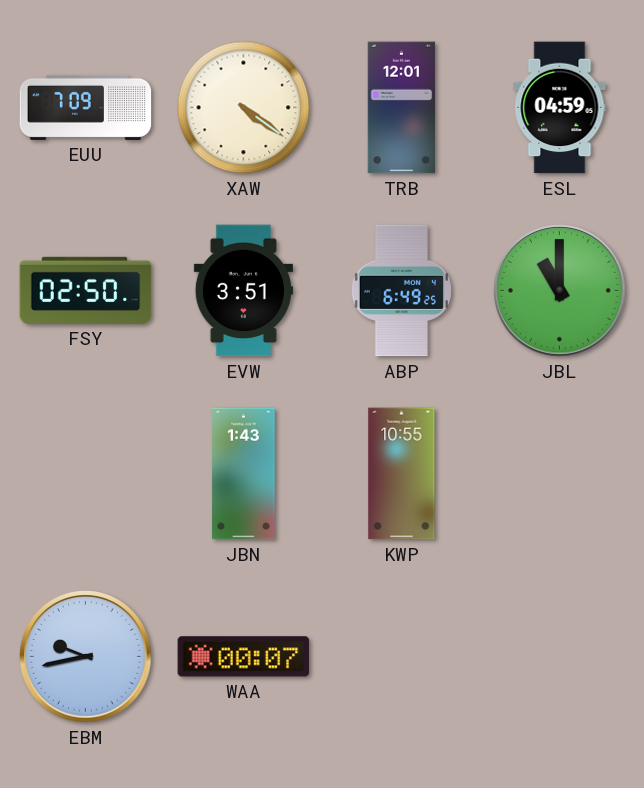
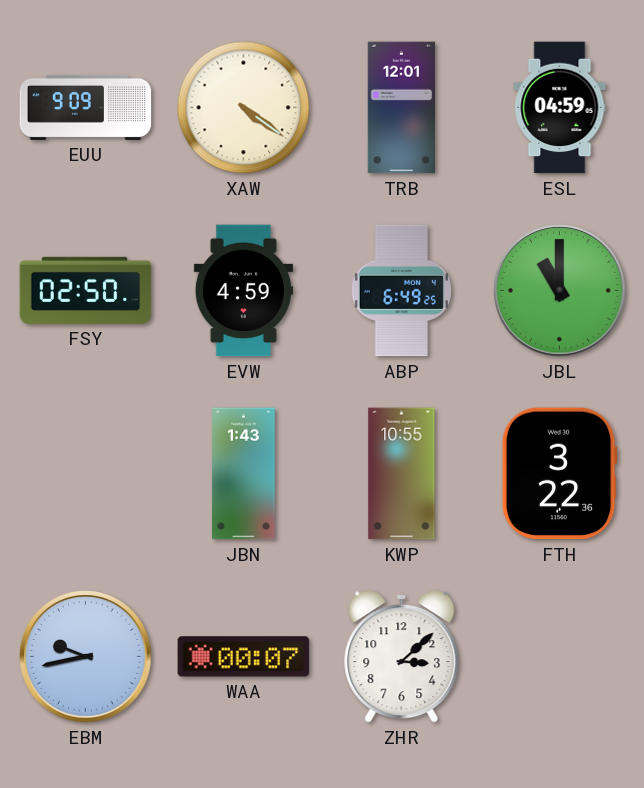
EUU: 7:09 -> 9:09
EVW: 3:51 -> 4:59
FTH: none -> 3:22
ZHR: none -> 3:08
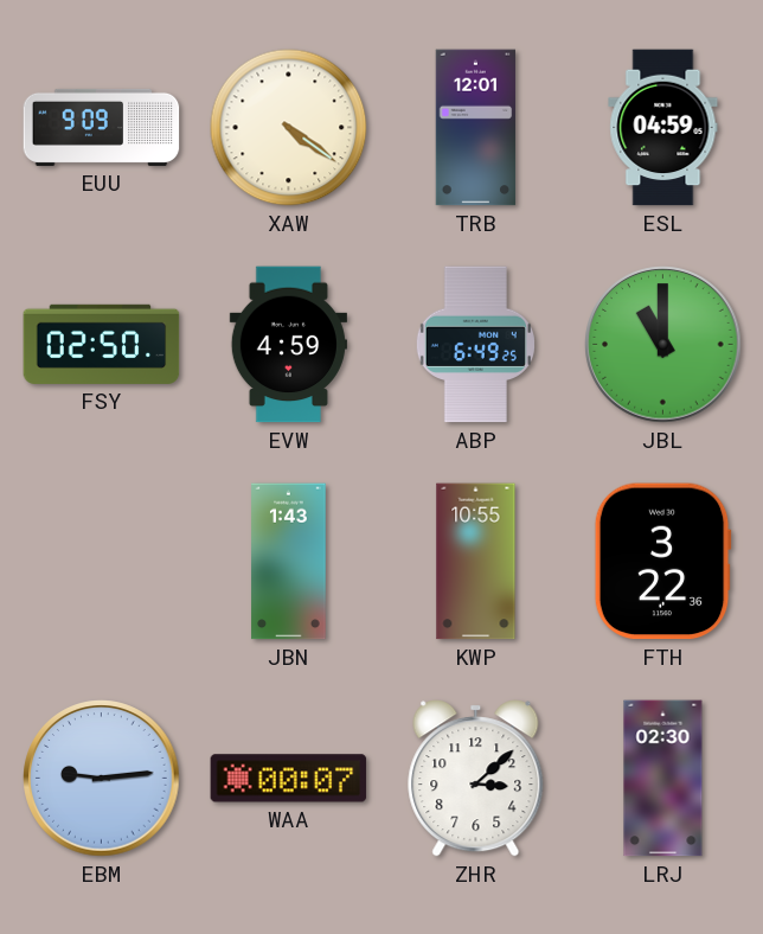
EBM: 9:43 -> 9:14
LRJ: none -> 02:30
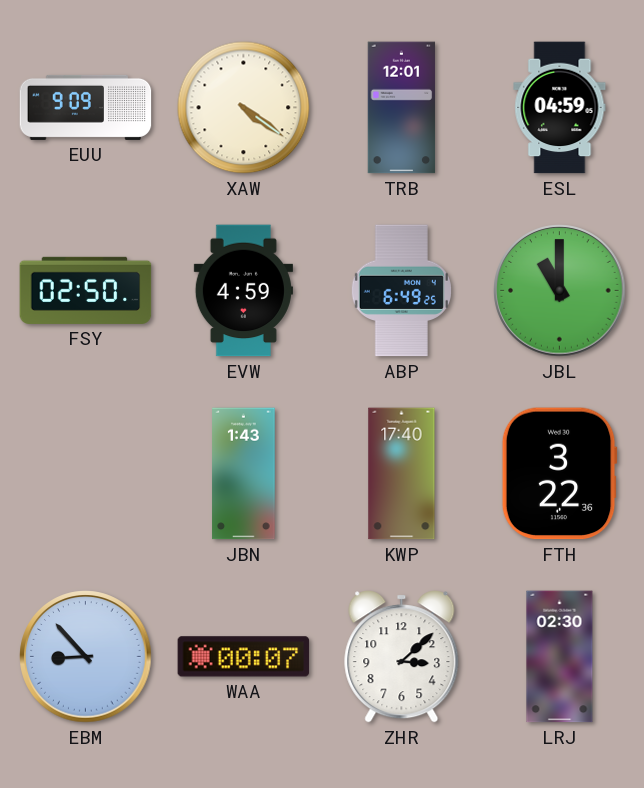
KWP: 10:55 -> 17:40
EBM: 9:14 -> 8:53
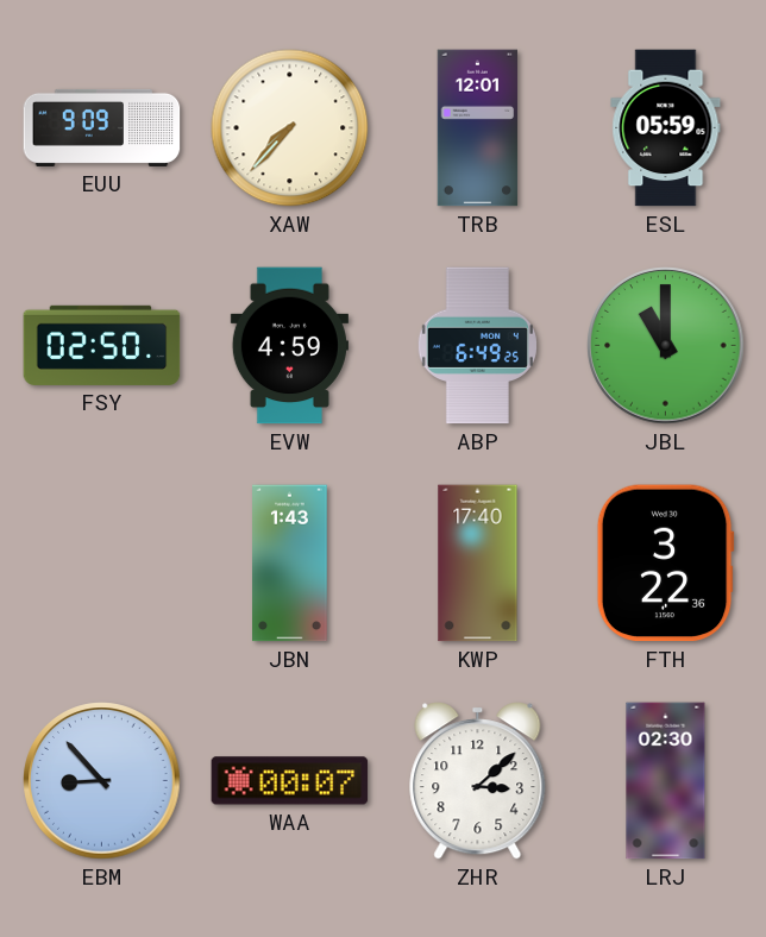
XAW: 4:21 -> 7:37
ESL: 04:59 -> 05:59
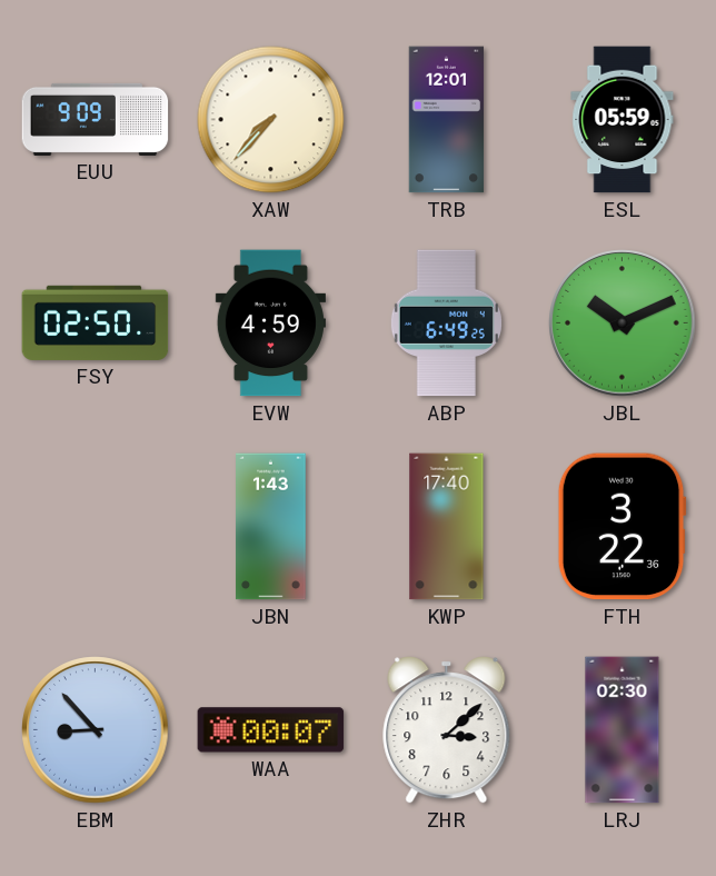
JBL: 11:00 -> 10:11
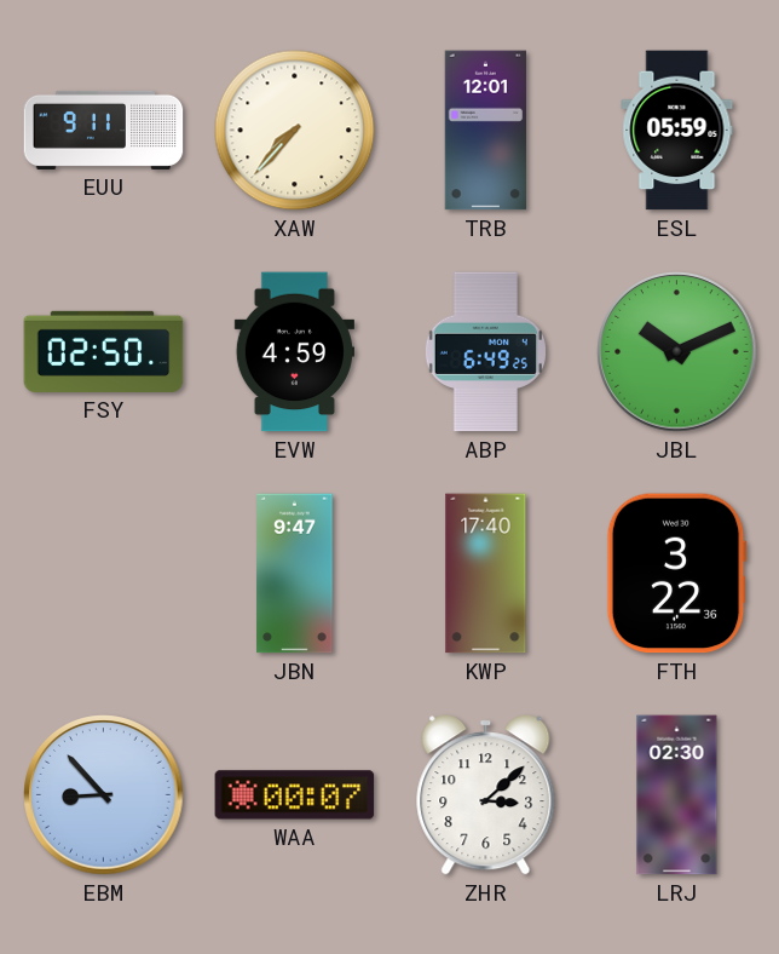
EUU: 9:09 -> 9:11
JBN: 1:43 -> 9:47
